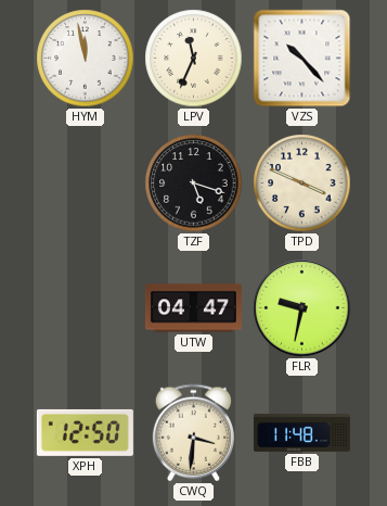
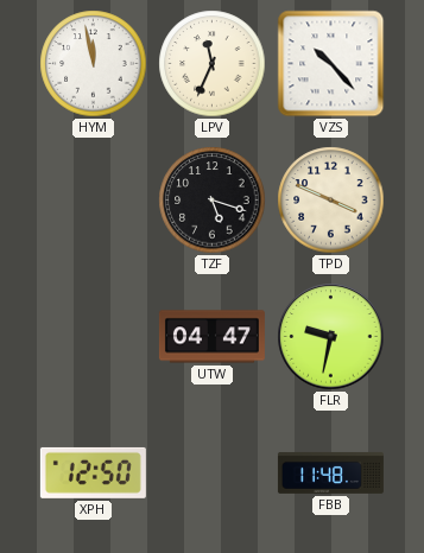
CWQ: 3:31 -> none
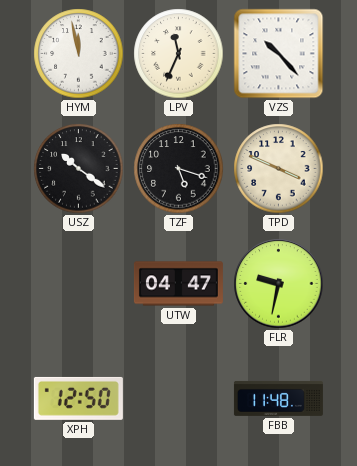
USZ: none -> 10:21
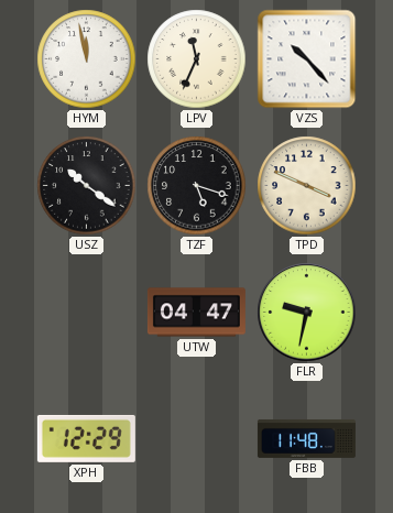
XPH: 12:50 -> 12:29
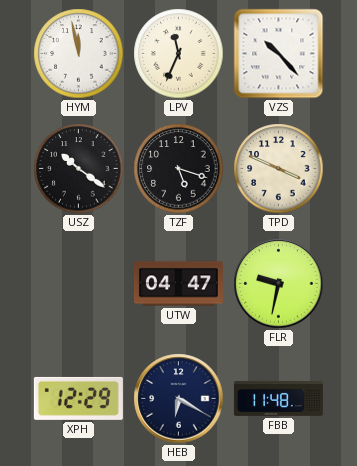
HEB: none -> 6:20
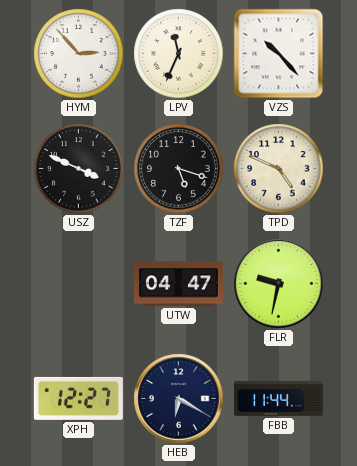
HYM: 11:58 -> 2:53
USZ: 10:21 -> 3:49
TPD: 3:49 -> 4:49
XPH: 12:29 -> 12:27
FBB: 11:48 -> 11:44
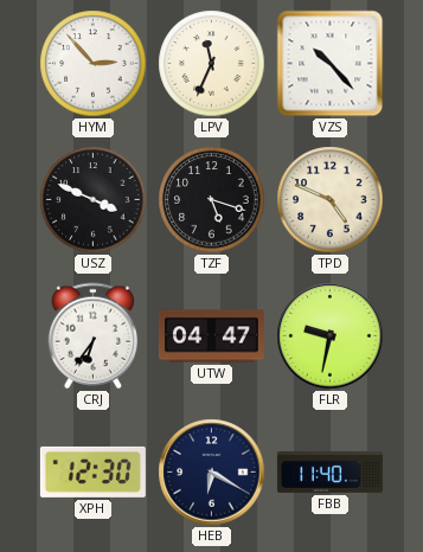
CRJ: none -> 6:36
XPH: 12:27 -> 12:30
FBB: 11:44 -> 11:40
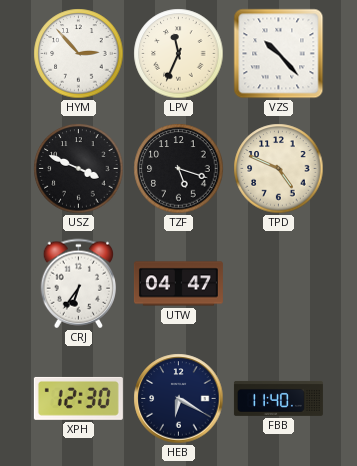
FLR: 9:32 -> none
